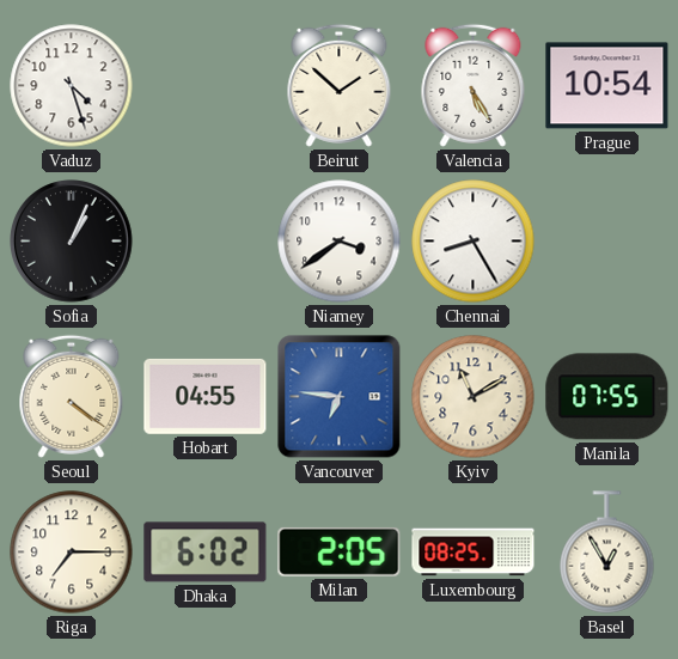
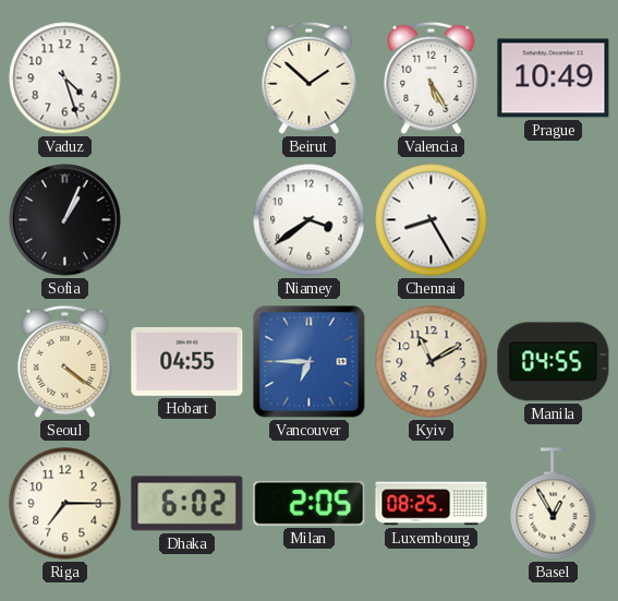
Prague: 10:54 -> 10:49
Vancouver: 6:46 -> 6:45
Manila: 07:55 -> 04:55
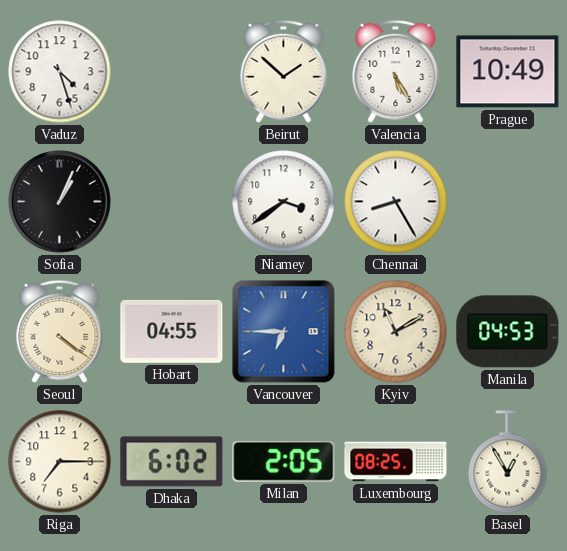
Manila: 04:55 -> 04:53
